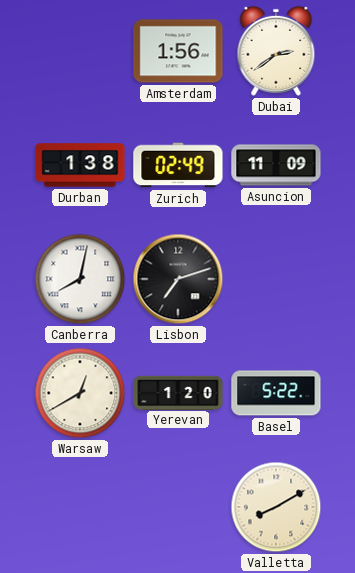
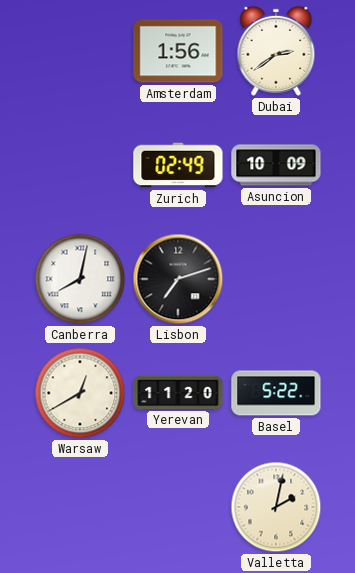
Durban: 1:38 -> none
Asuncion: 11:09 -> 10:09
Yerevan: 1:20 -> 11:20
Valletta: 8:10 -> 2:02
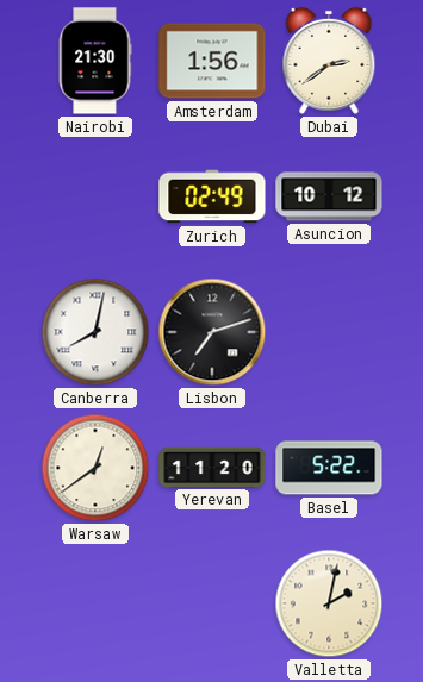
Nairobi: none -> 21:30
Asuncion: 10:09 -> 10:12
Warsaw: 12:40 -> 12:39
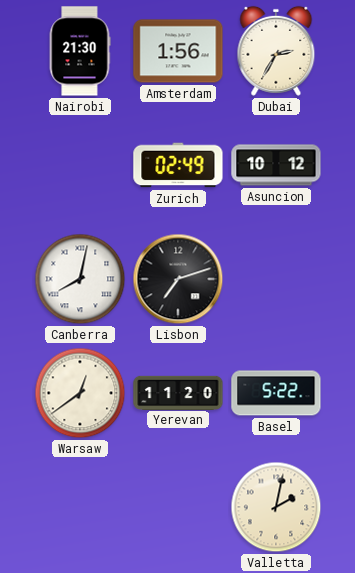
Dubai: 2:39 -> 2:35
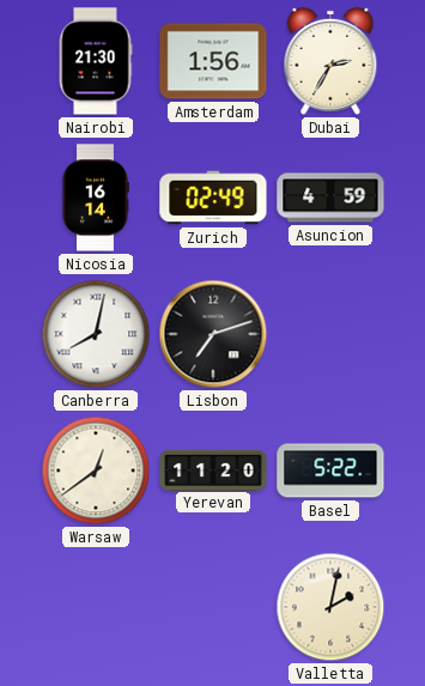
Nicosia: none -> 16:14
Asuncion: 10:12 -> 4:59
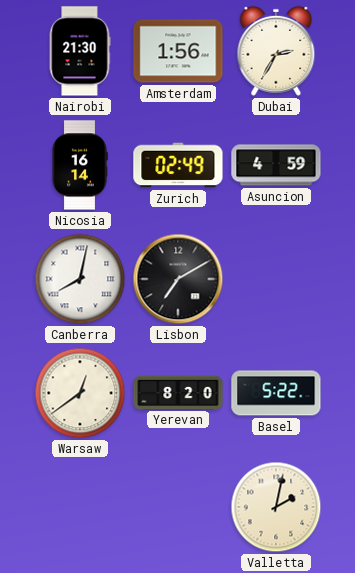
Lisbon: 7:12 -> 7:10
Yerevan: 11:20 -> 8:20
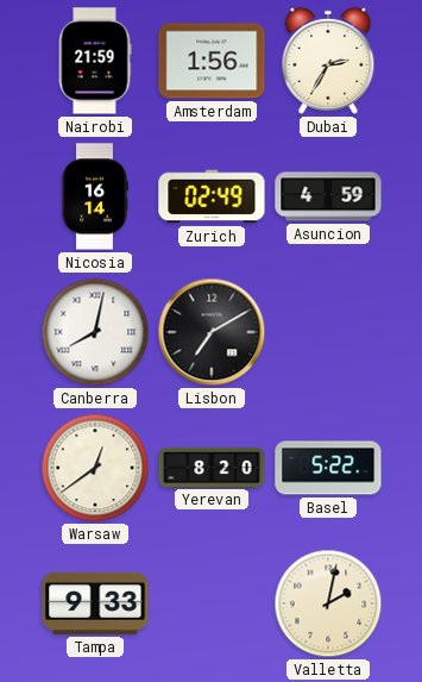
Nairobi: 21:30 -> 21:59
Tampa: none -> 9:33
